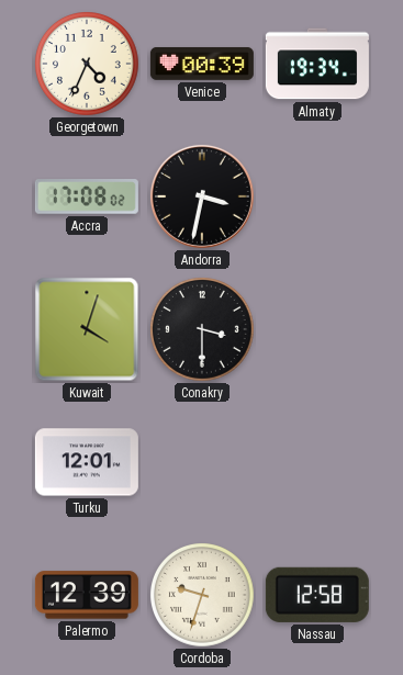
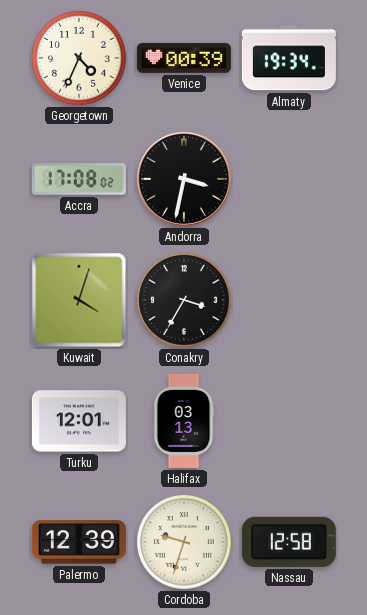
Conakry: 3:30 -> 3:35
Halifax: none -> 03:13
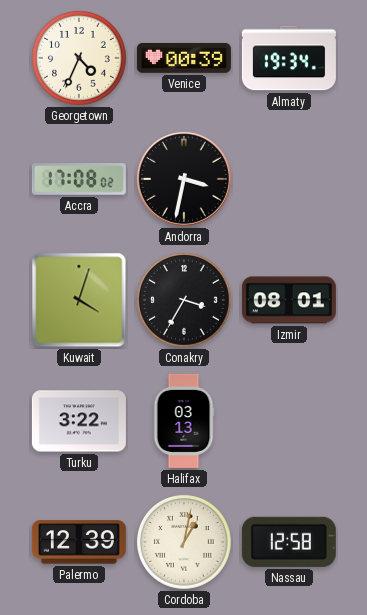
Izmir: none -> 08:01
Turku: 12:01 -> 3:22
Cordoba: 9:33 -> 1:02
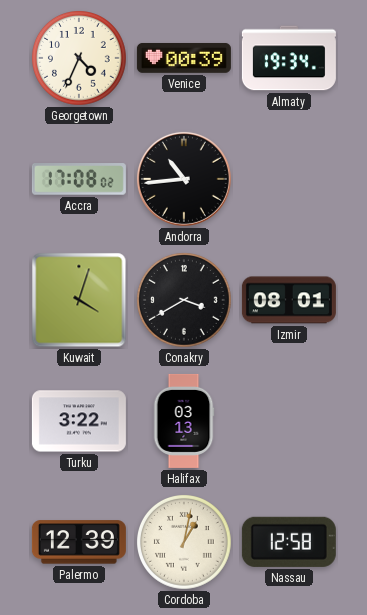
Andorra: 3:32 -> 10:44
Conakry: 3:35 -> 3:40
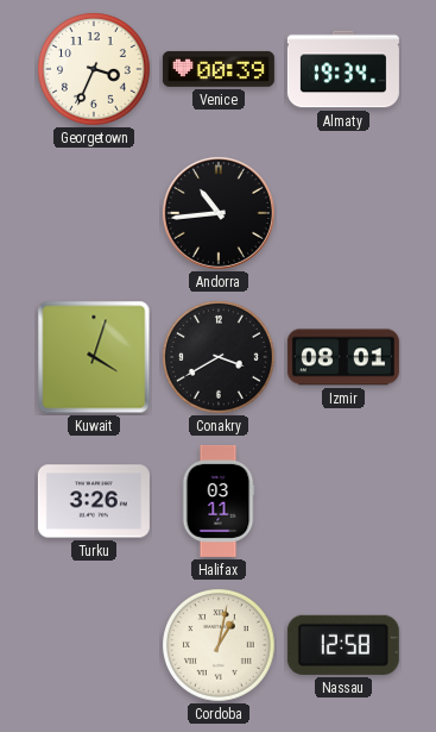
Georgetown: 4:34 -> 3:34
Accra: 17:08 -> none
Turku: 3:22 -> 3:26
Halifax: 03:13 -> 03:11
Palermo: 12:39 -> none
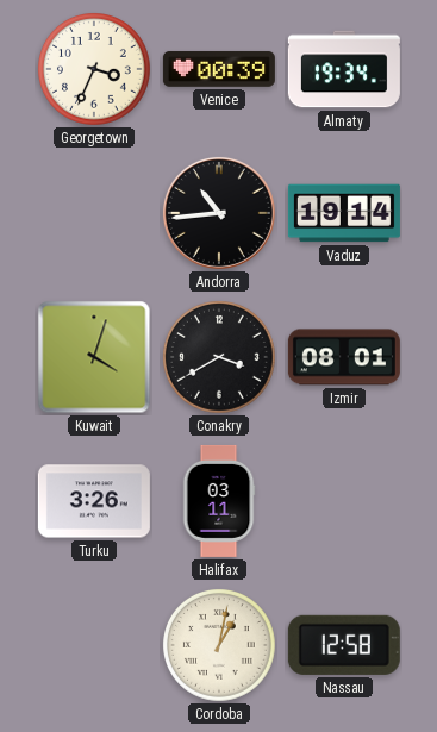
Vaduz: none -> 19:14
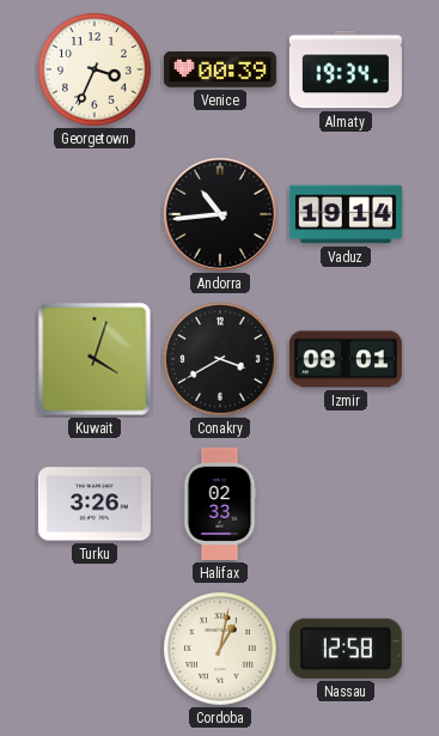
Halifax: 03:11 -> 02:33
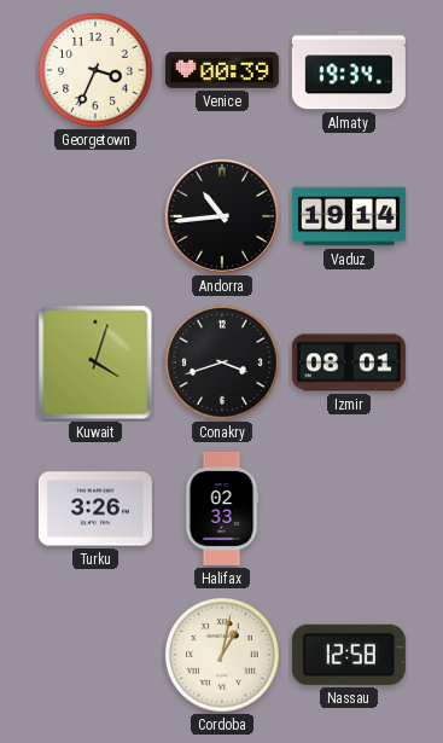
Conakry: 3:40 -> 3:42
